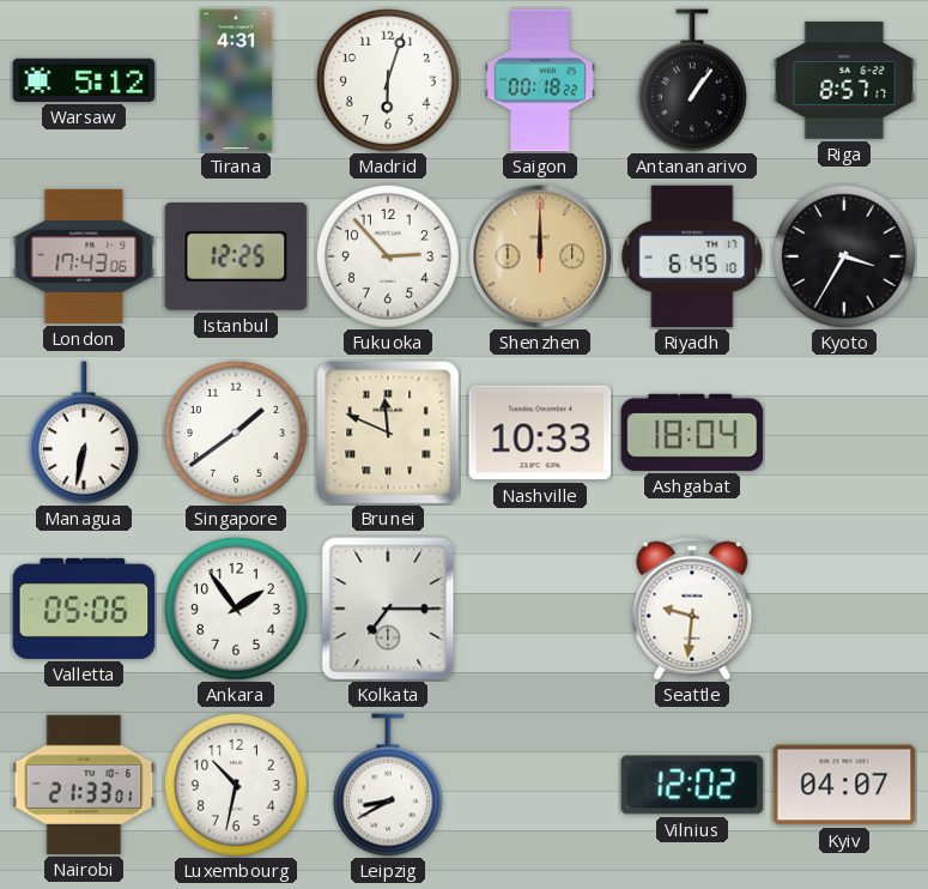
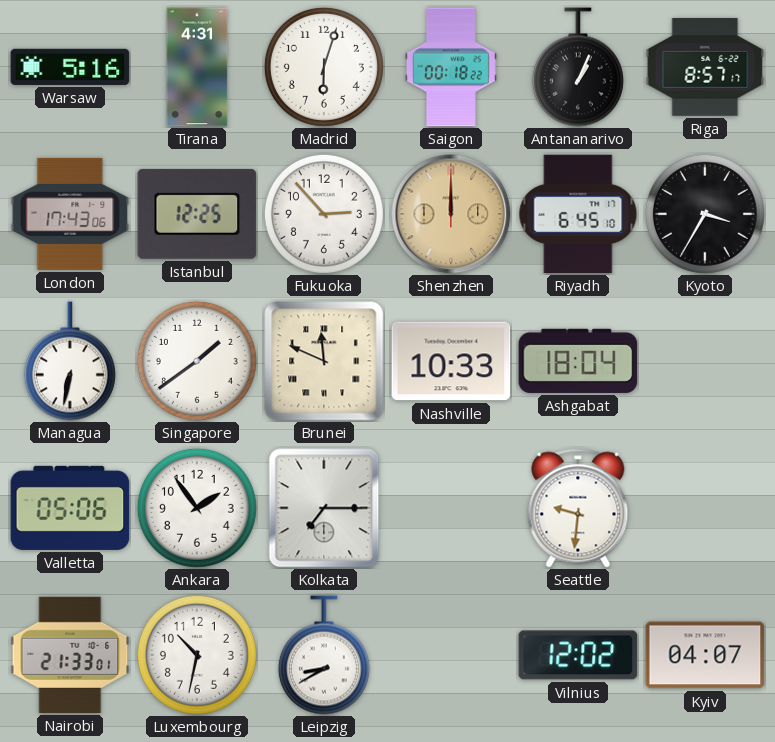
Warsaw: 5:12 -> 5:16
Antananarivo: 1:06 -> 1:04
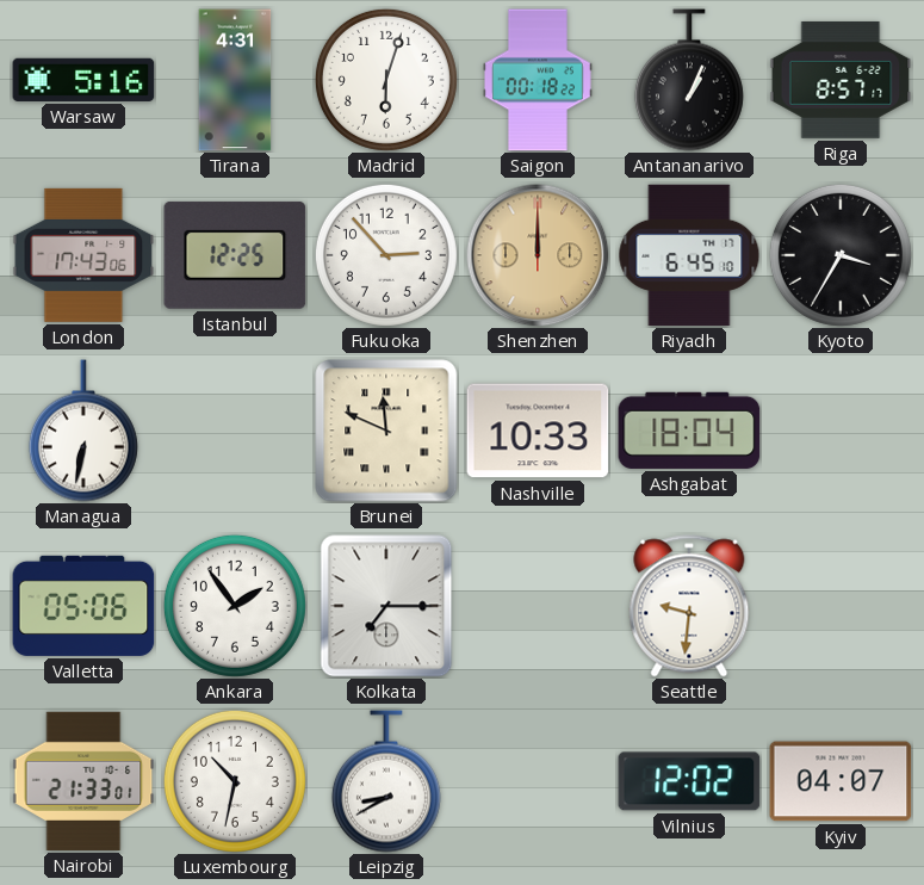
Singapore: 1:39 -> none
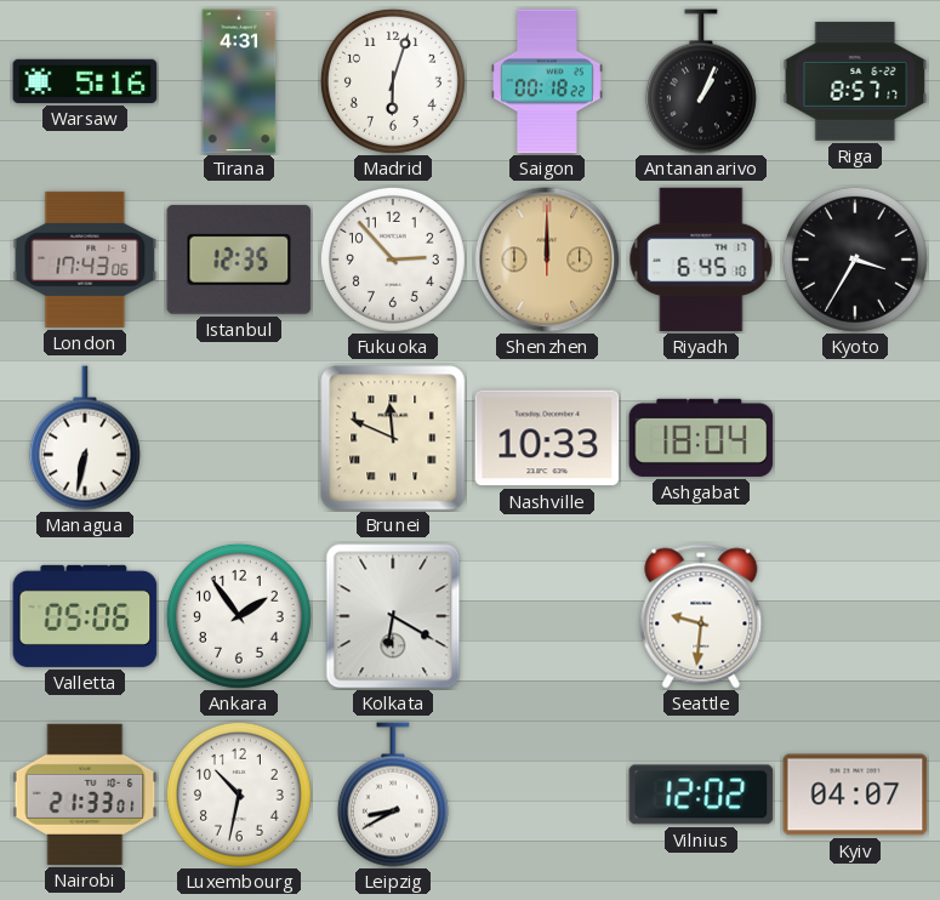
Istanbul: 12:25 -> 12:35
Kolkata: 7:15 -> 6:20
